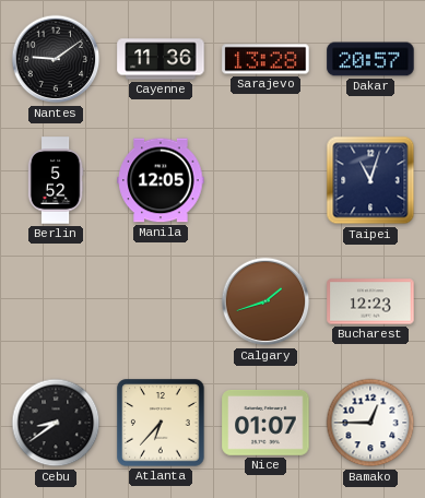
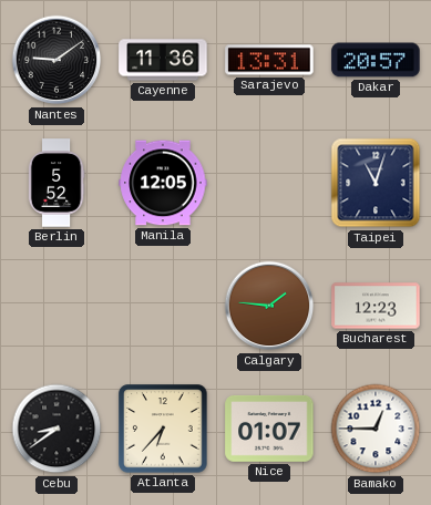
Sarajevo: 13:28 -> 13:31
Calgary: 1:42 -> 1:46
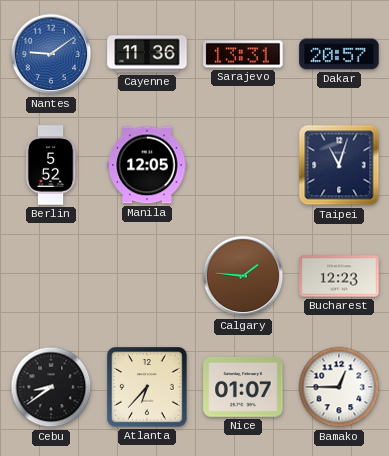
Nantes dial: black -> blue
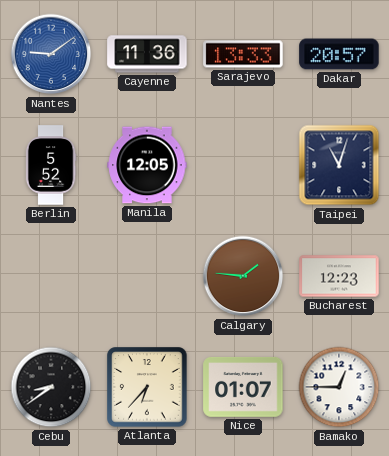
Sarajevo: 13:31 -> 13:33
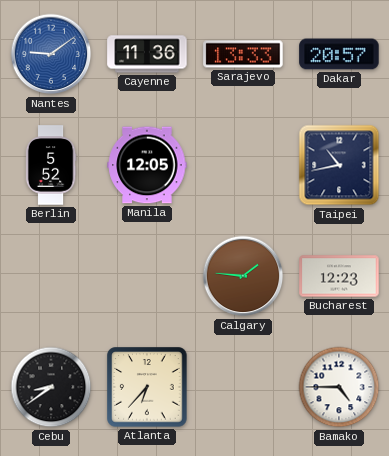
Taipei: 11:03 -> 10:43
Nice: 01:07 -> none
Bamako: 12:45 -> 4:45
